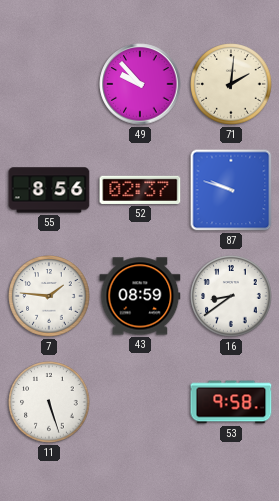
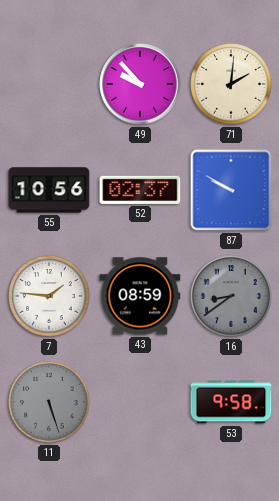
55: 8:56 -> 10:56
87: 9:48 -> 9:50
16 dial: white -> grey
11 dial: white -> grey
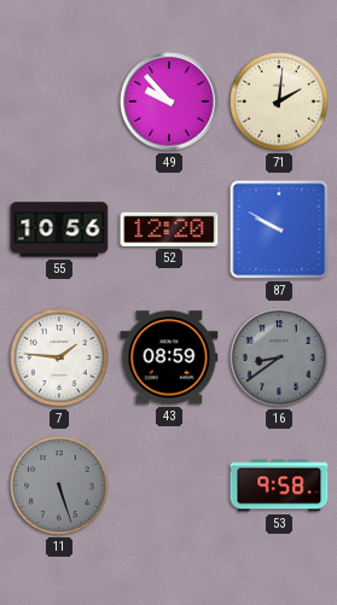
52: 02:37 -> 12:20
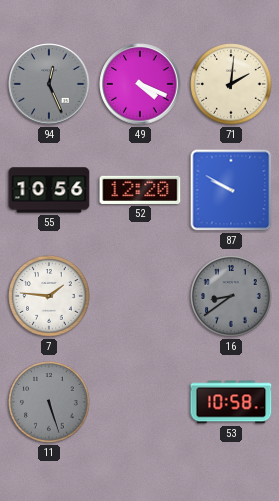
94: none -> 12:26
49: 9:53 -> 4:19
43: 08:59 -> none
53: 9:58 -> 10:58
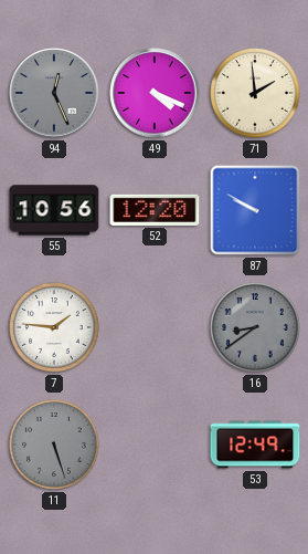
71: 2:01 -> 1:59
53: 10:58 -> 12:49
